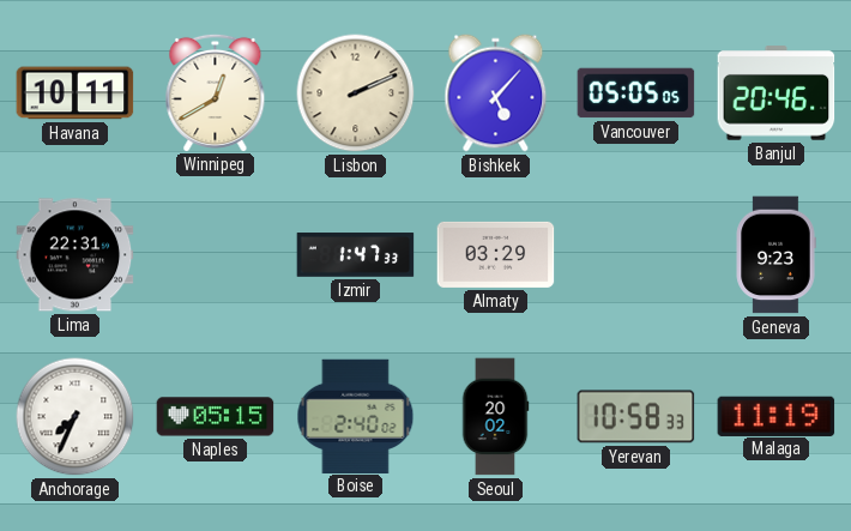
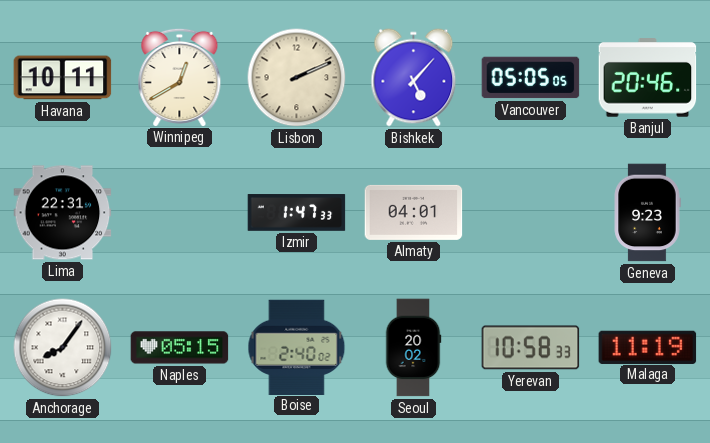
Almaty: 03:29 -> 04:01
Anchorage: 7:34 -> 8:06
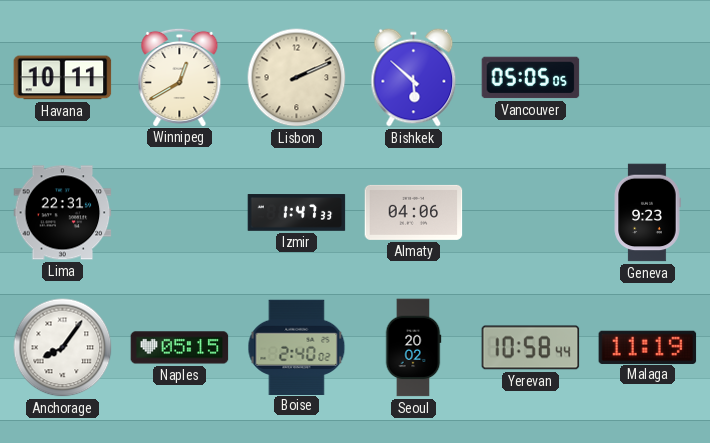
Bishkek: 5:07 -> 5:52
Banjul: 20:46 -> none
Almaty: 04:01 -> 04:06
Yerevan: 10:58:33 -> 10:58:44
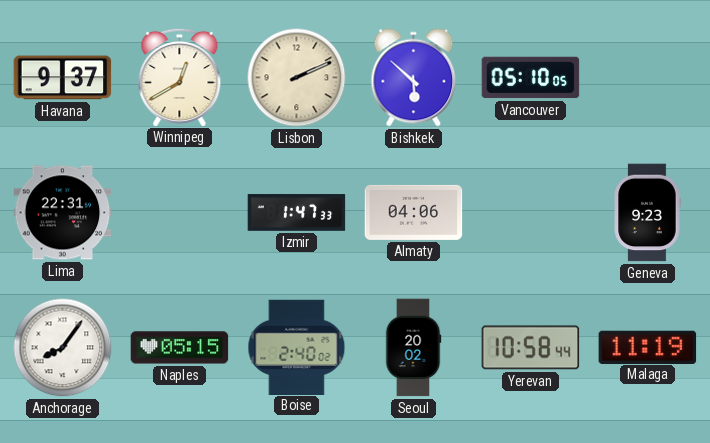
Havana: 10:11 -> 9:37
Vancouver: 05:05 -> 05:10
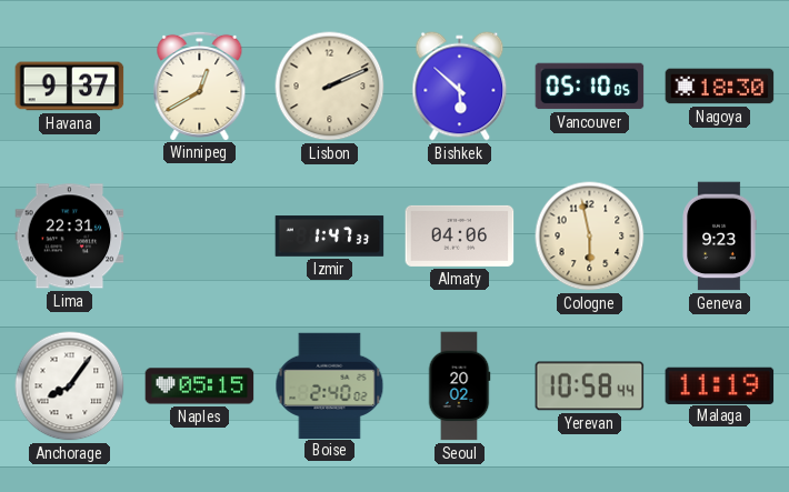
Nagoya: none -> 18:30
Cologne: none -> 5:58
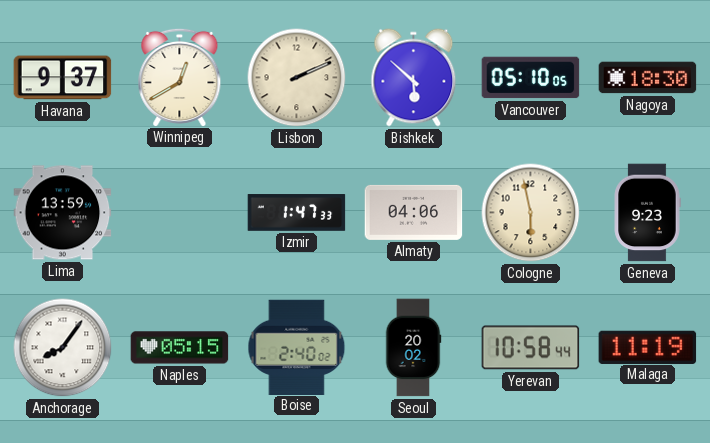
Lima: 22:31 -> 13:59
